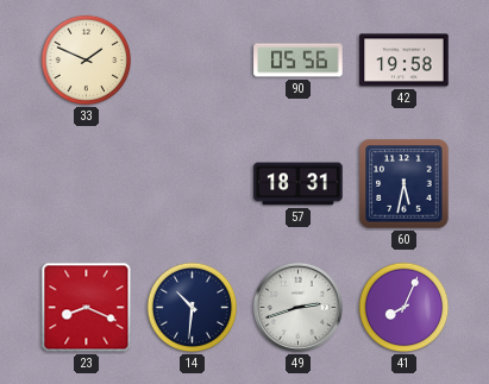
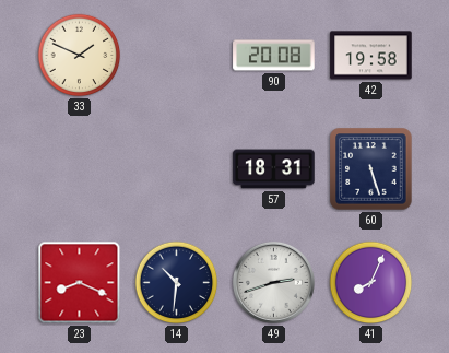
90: 05:56 -> 20:08
60: 5:32 -> 5:27
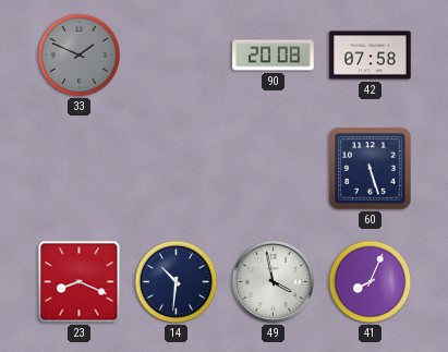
33 dial: cream -> grey
42: 19:58 -> 07:58
57: 18:31 -> none
49: 2:42 -> 3:58
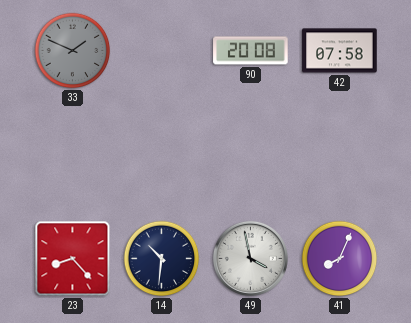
60: 5:27 -> none
23: 8:19 -> 8:23
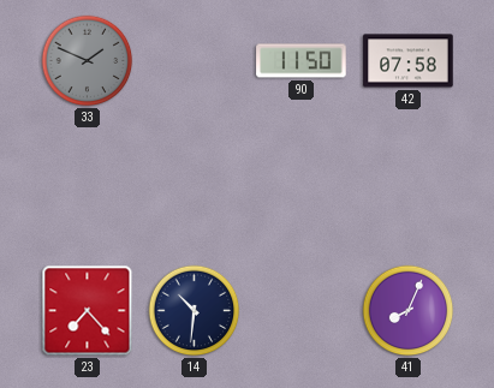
90: 20:08 -> 11:50
23: 8:23 -> 7:23
49: 3:58 -> none
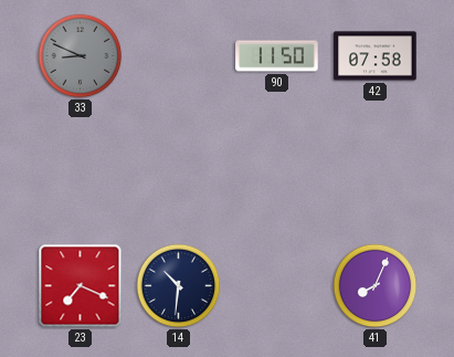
33: 1:49 -> 8:49
23: 7:23 -> 7:19
